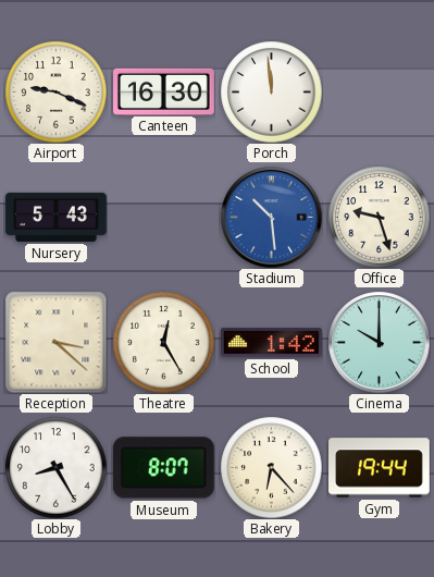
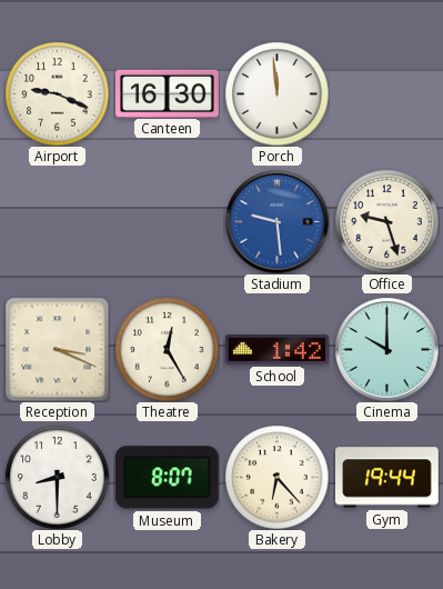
Nursery: 5:43 -> none
Stadium: 10:29 -> 9:29
Reception: 3:22 -> 3:19
Lobby: 8:25 -> 8:30
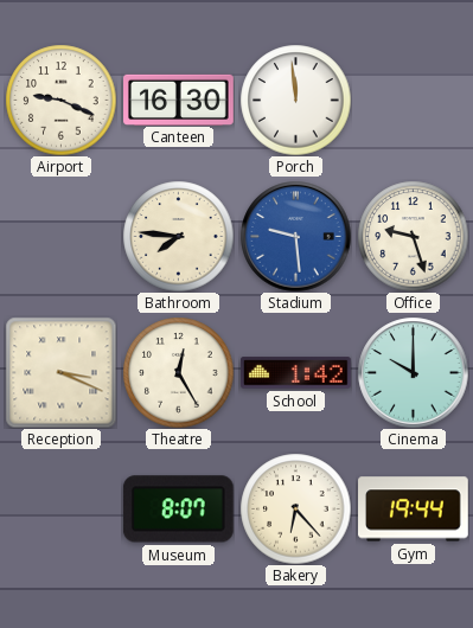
Bathroom: none -> 7:46
Lobby: 8:30 -> none
